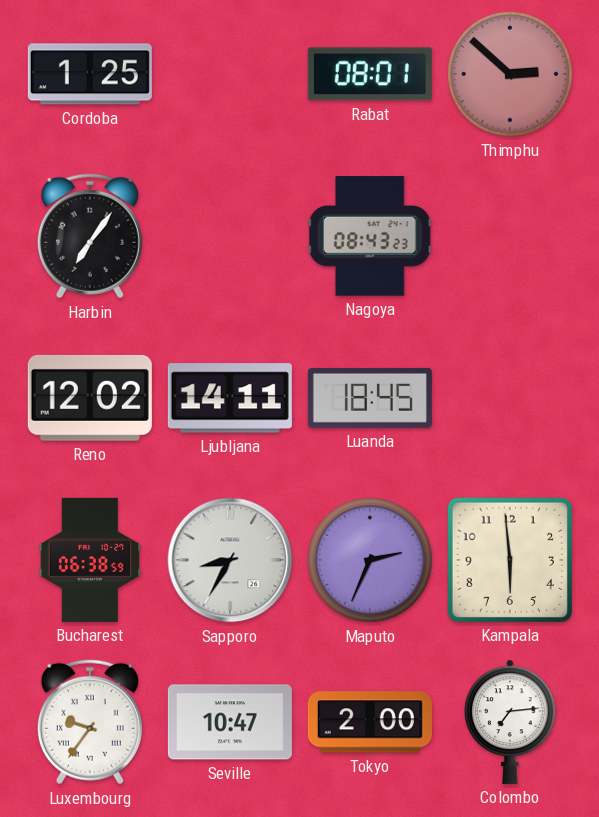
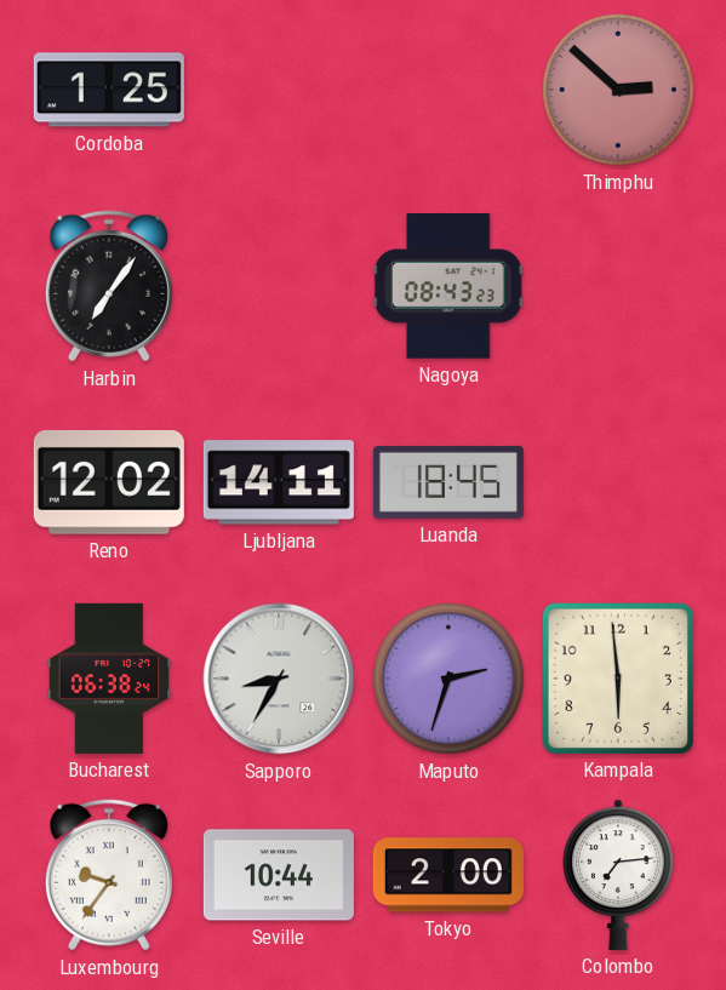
Rabat: 08:01 -> none
Bucharest: 06:38:59 -> 06:38:24
Maputo: 2:34 -> 2:33
Seville: 10:47 -> 10:44
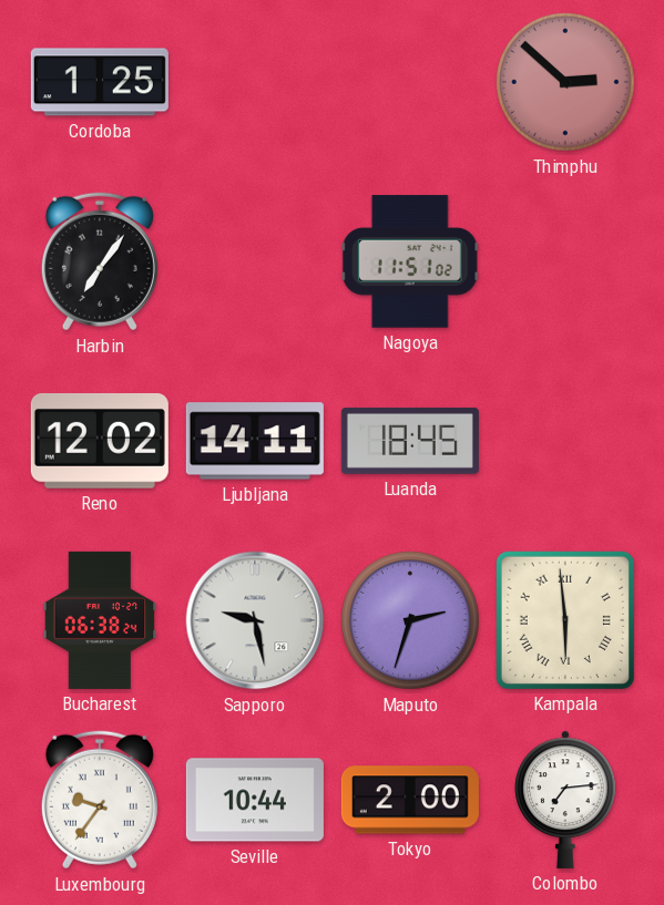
Nagoya: 08:43 -> 11:51
Sapporo: 8:35 -> 9:28
Kampala numerals: Arabic -> Roman
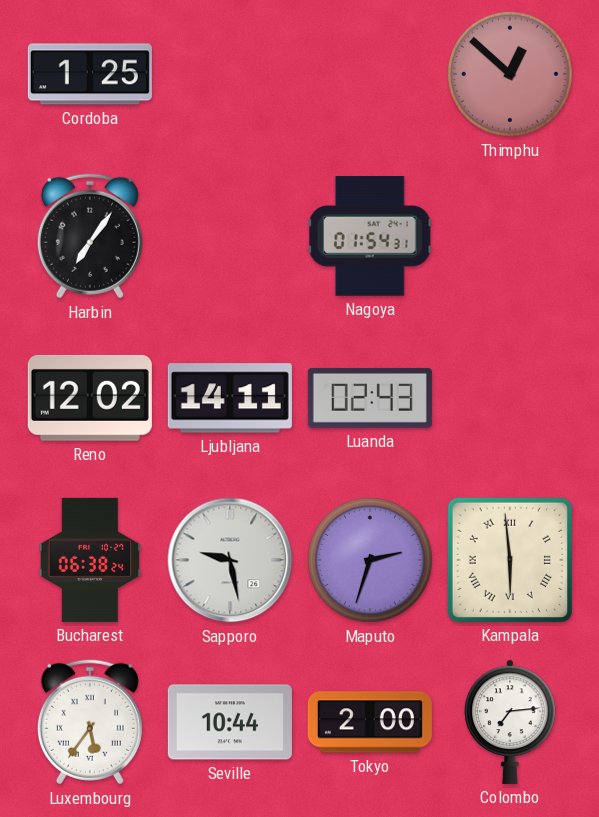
Thimphu: 2:52 -> 12:52
Nagoya: 11:51 -> 01:54
Luanda: 18:45 -> 02:43
Luxembourg: 9:36 -> 5:36
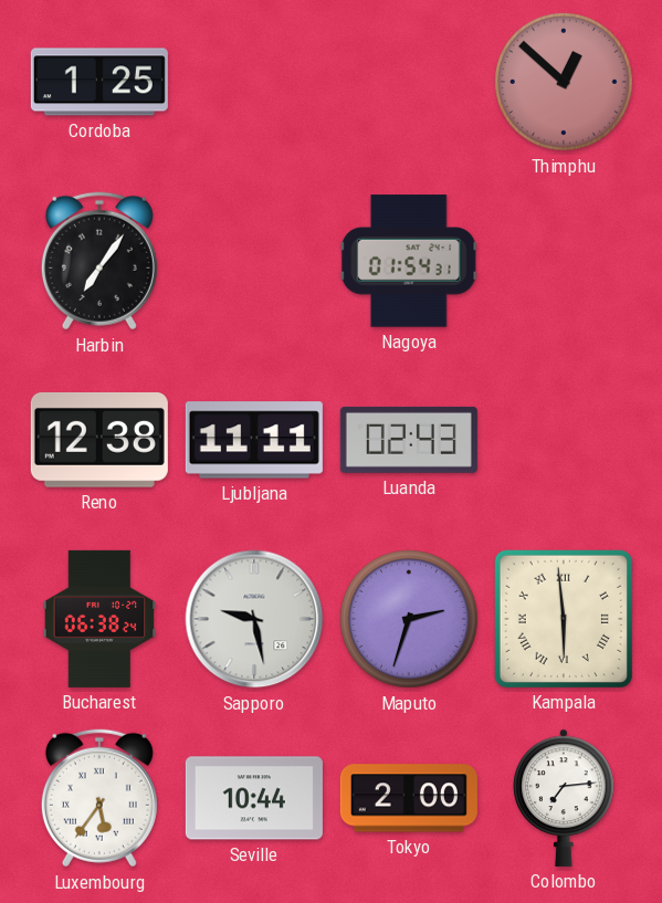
Reno: 12:02 -> 12:38
Ljubljana: 14:11 -> 11:11
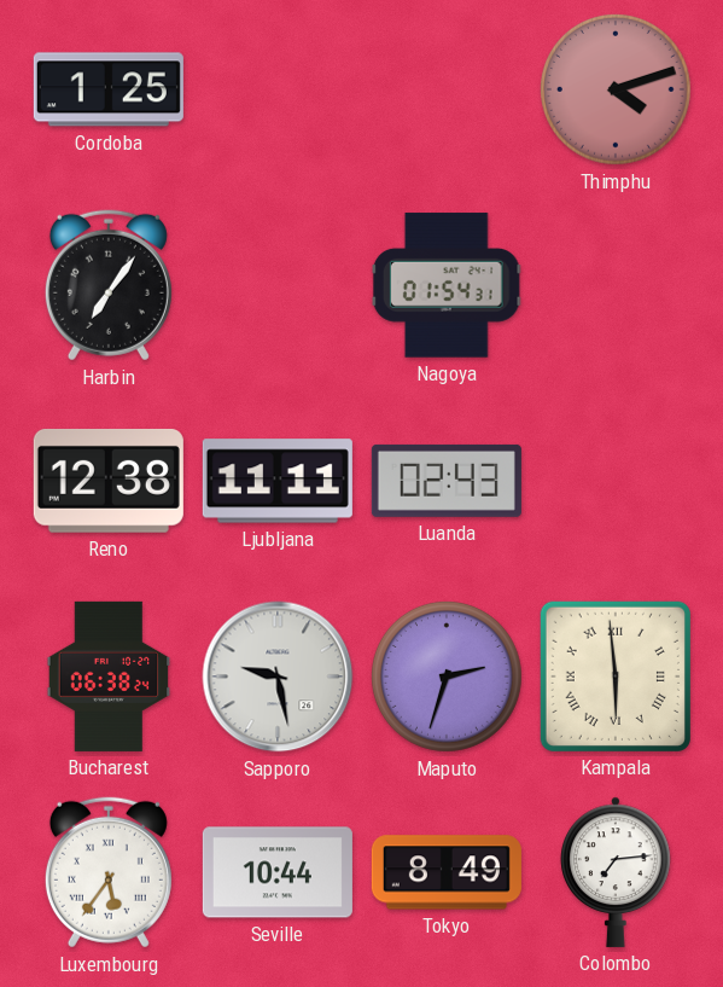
Thimphu: 12:52 -> 4:12
Tokyo: 2:00 -> 8:49
